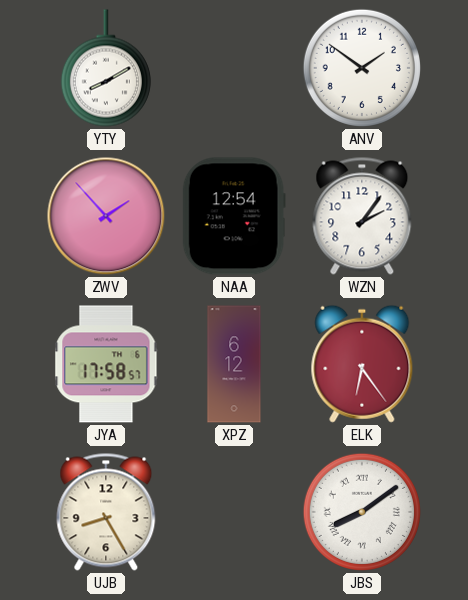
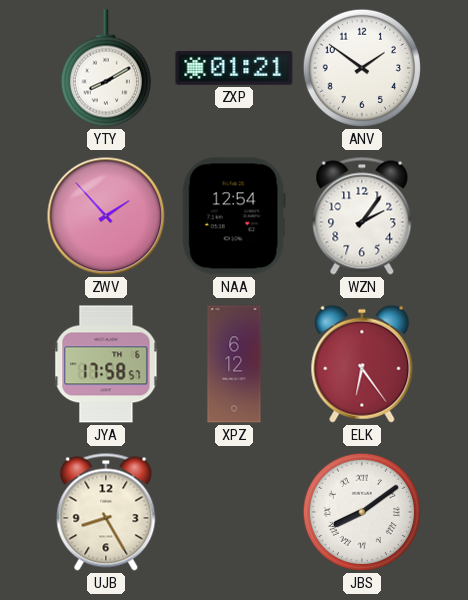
ZXP: none -> 01:21
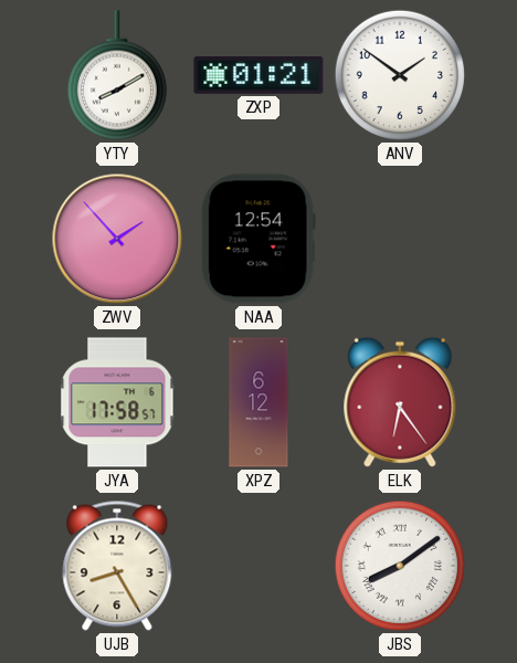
WZN: 2:06 -> none
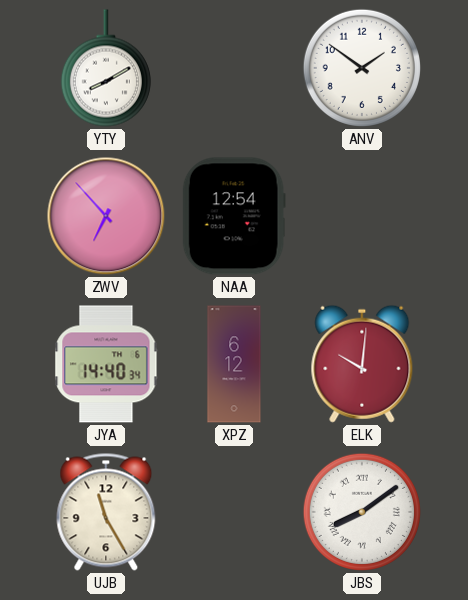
ZXP: 01:21 -> none
ZWV: 1:53 -> 6:53
JYA: 17:58 -> 14:40
ELK: 6:24 -> 10:01
UJB: 8:25 -> 11:25
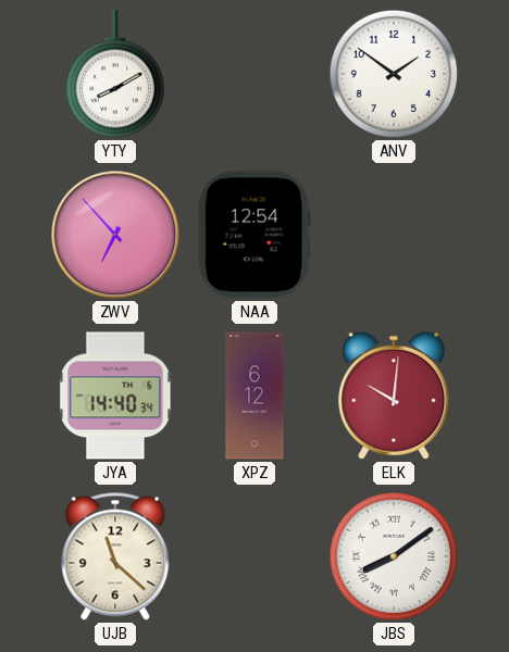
UJB: 11:25 -> 11:22
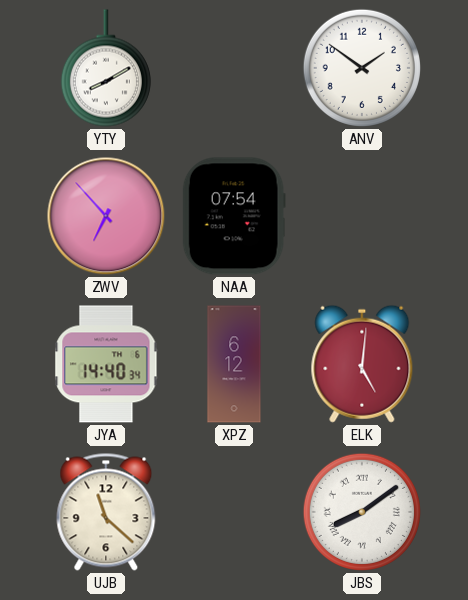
NAA: 12:54 -> 07:54
ELK: 10:01 -> 5:01
